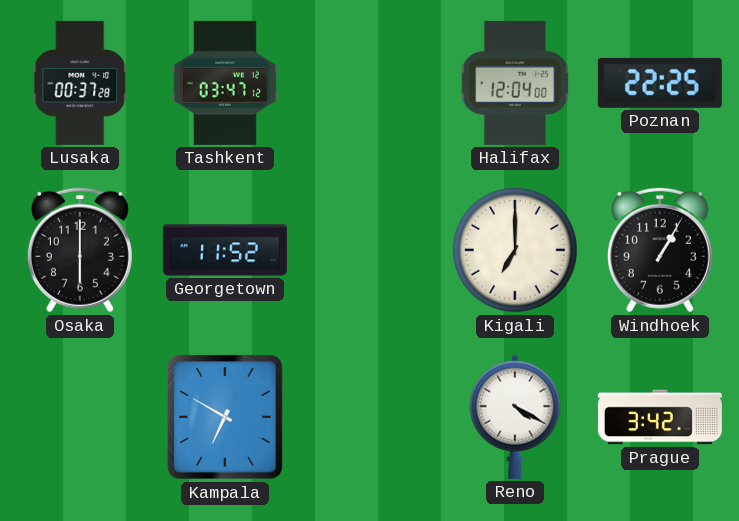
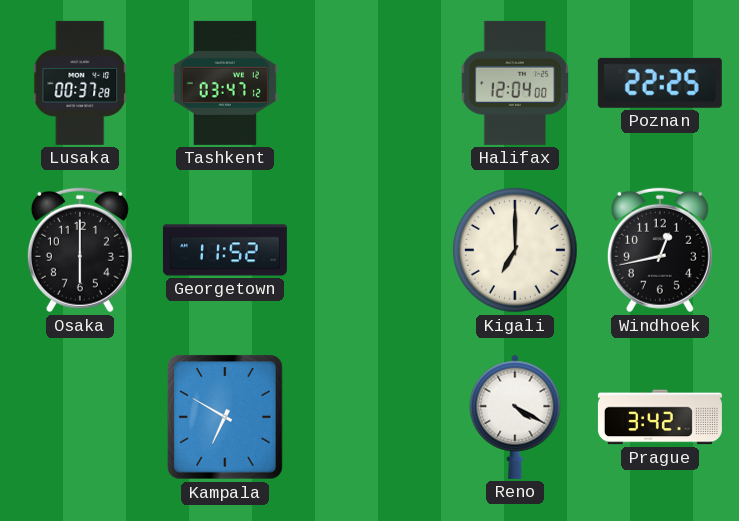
Windhoek: 1:05 -> 12:43
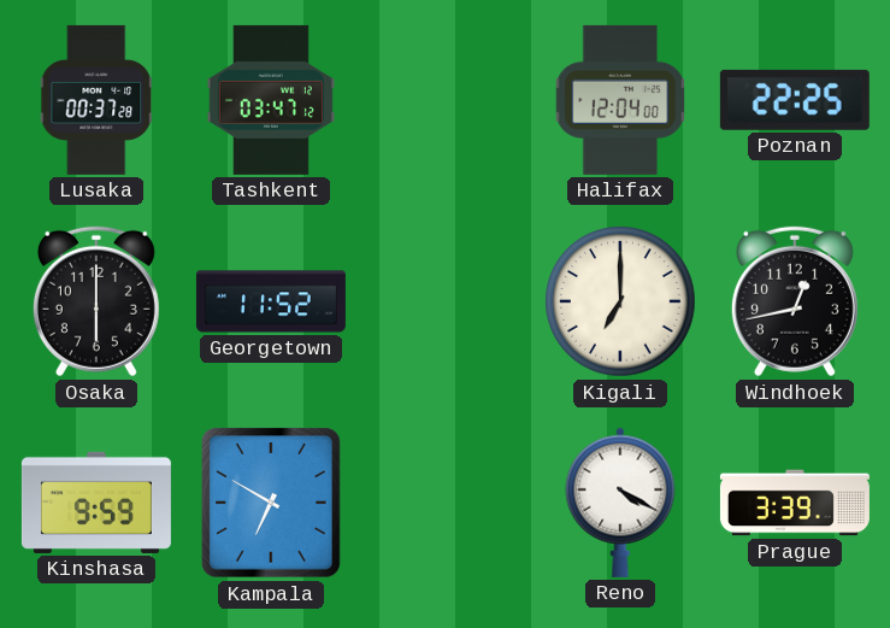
Kinshasa: none -> 9:59
Prague: 3:42 -> 3:39
